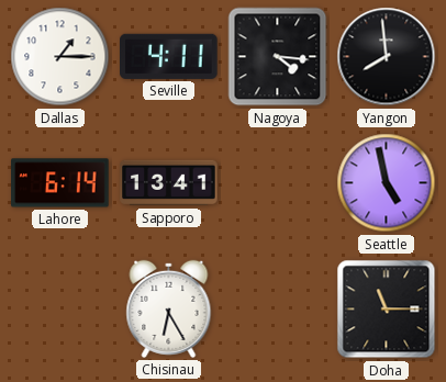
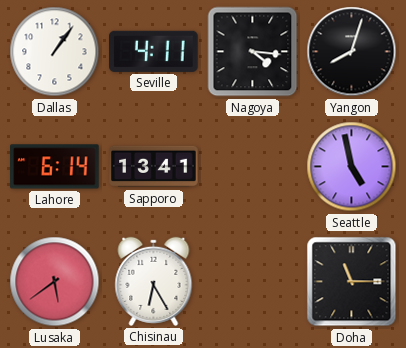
Dallas: 1:15 -> 1:06
Yangon: 7:59 -> 8:03
Lusaka: none -> 5:39
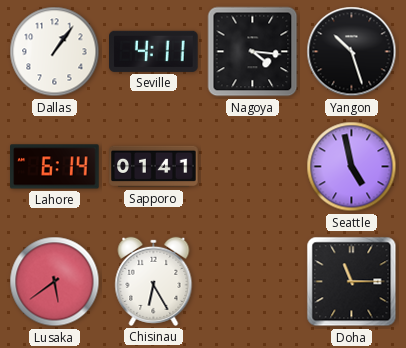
Yangon: 8:03 -> 10:27
Sapporo: 13:41 -> 01:41
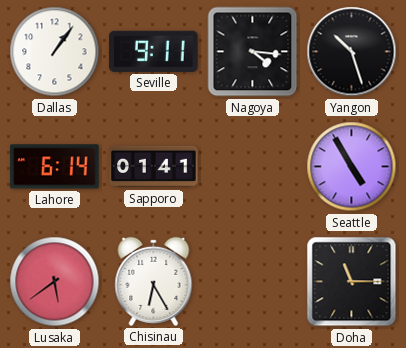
Seville: 4:11 -> 9:11
Seattle: 4:58 -> 4:55
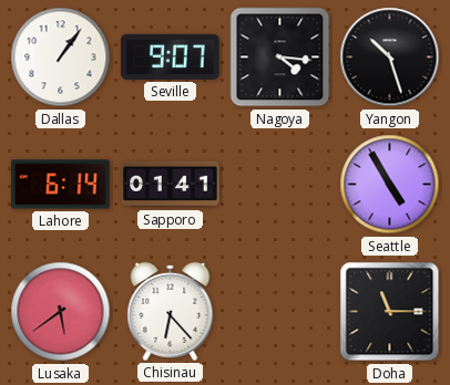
Seville: 9:11 -> 9:07
Chisinau: 6:25 -> 6:23
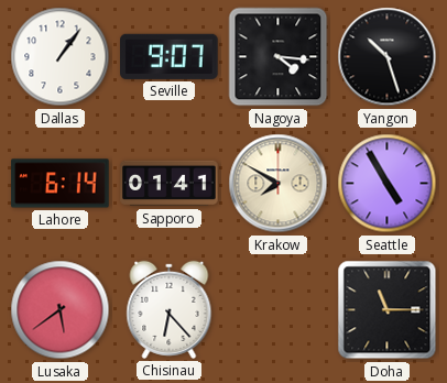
Krakow: none -> 7:50
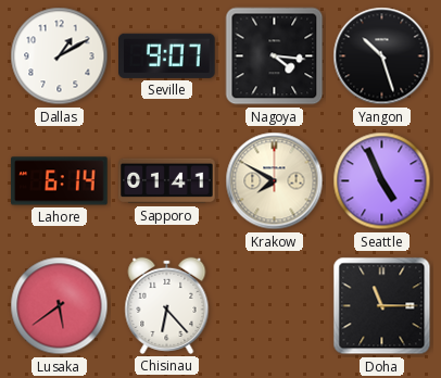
Dallas: 1:06 -> 1:10
Seattle: 4:55 -> 4:56
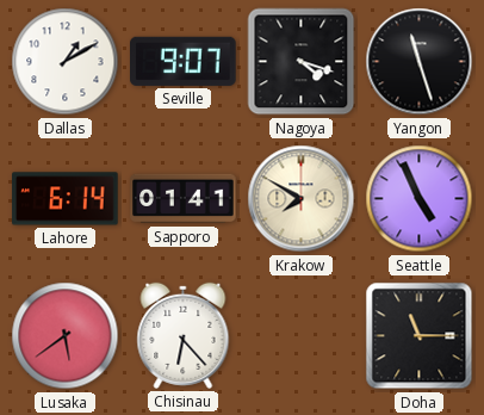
Nagoya: 4:16 -> 4:18
Yangon: 10:27 -> 11:27
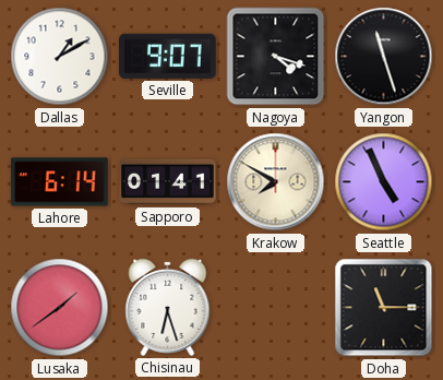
Lusaka: 5:39 -> 1:39
Chisinau: 6:23 -> 6:27
